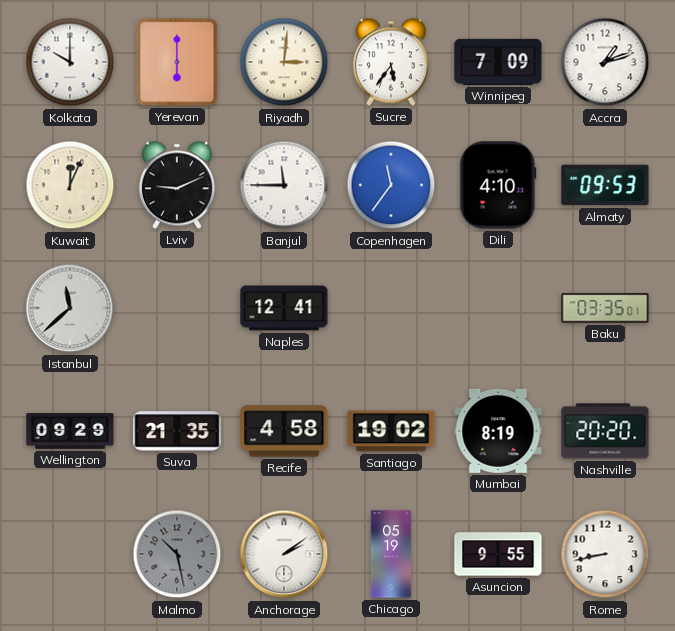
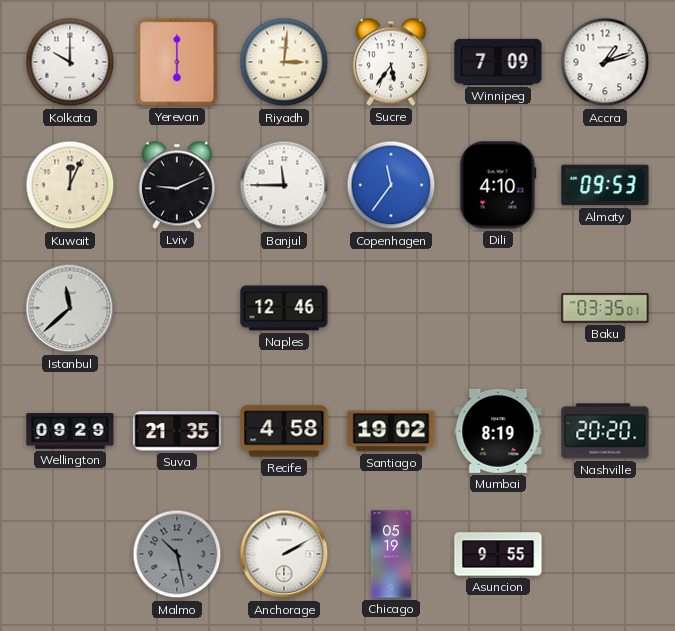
Naples: 12:41 -> 12:46
Anchorage: 2:09 -> 2:10
Rome: 8:43 -> none
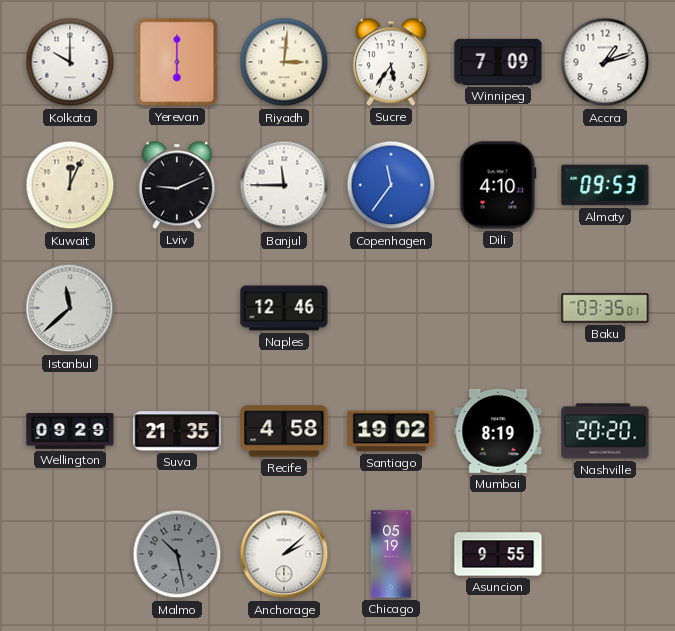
Anchorage: 2:10 -> 2:08
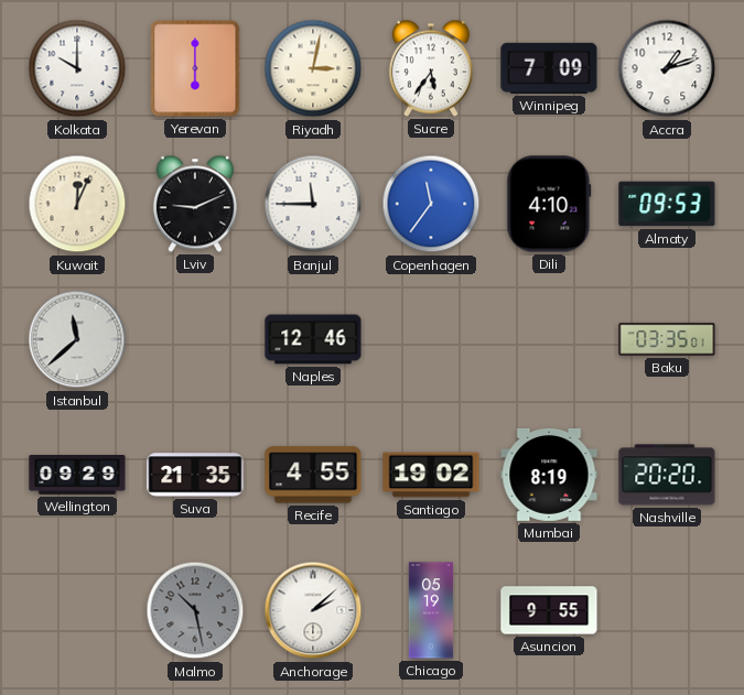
Riyadh: 3:01 -> 3:02
Recife: 4:58 -> 4:55
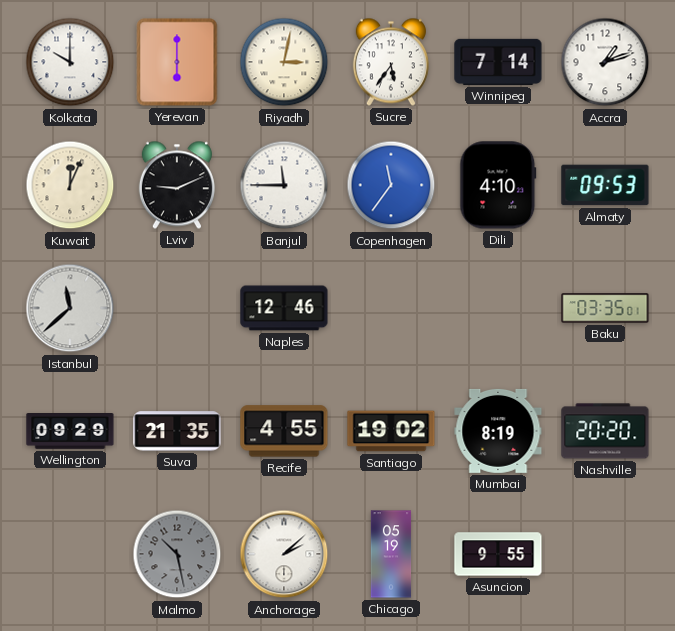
Winnipeg: 7:09 -> 7:14
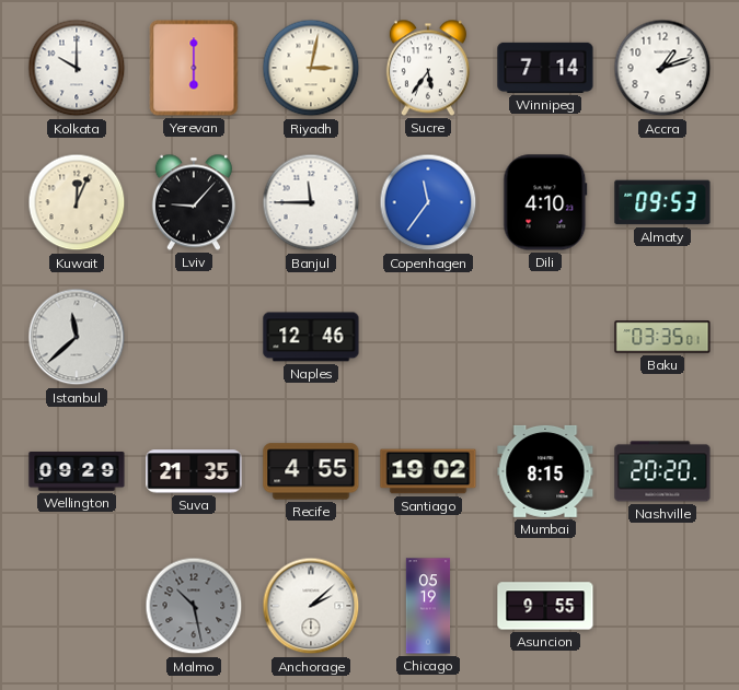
Lviv: 9:11 -> 9:07
Mumbai: 8:19 -> 8:15
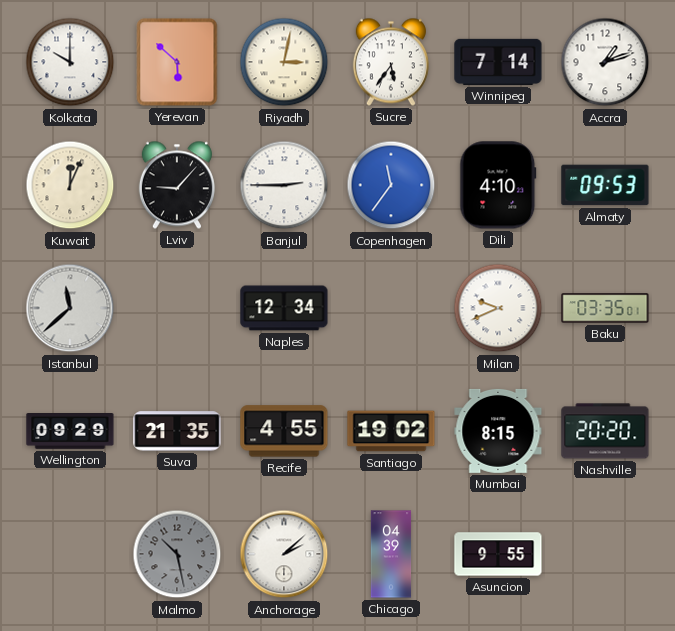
Yerevan: 6:00 -> 5:52
Banjul: 11:45 -> 2:45
Naples: 12:46 -> 12:34
Milan: none -> 9:41
Chicago: 05:19 -> 04:39
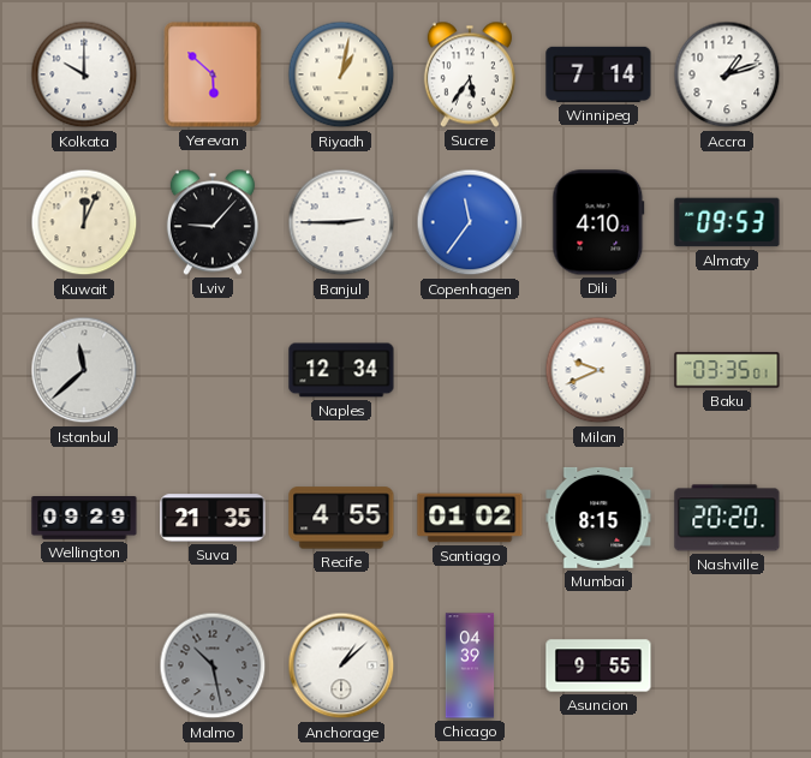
Riyadh: 3:02 -> 1:02
Santiago: 19:02 -> 01:02
Anchorage: 2:08 -> 1:08
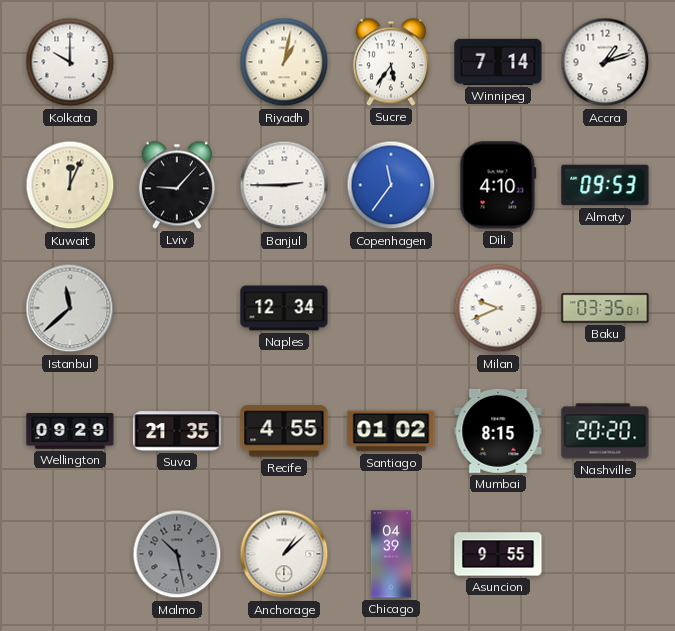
Yerevan: 5:52 -> none
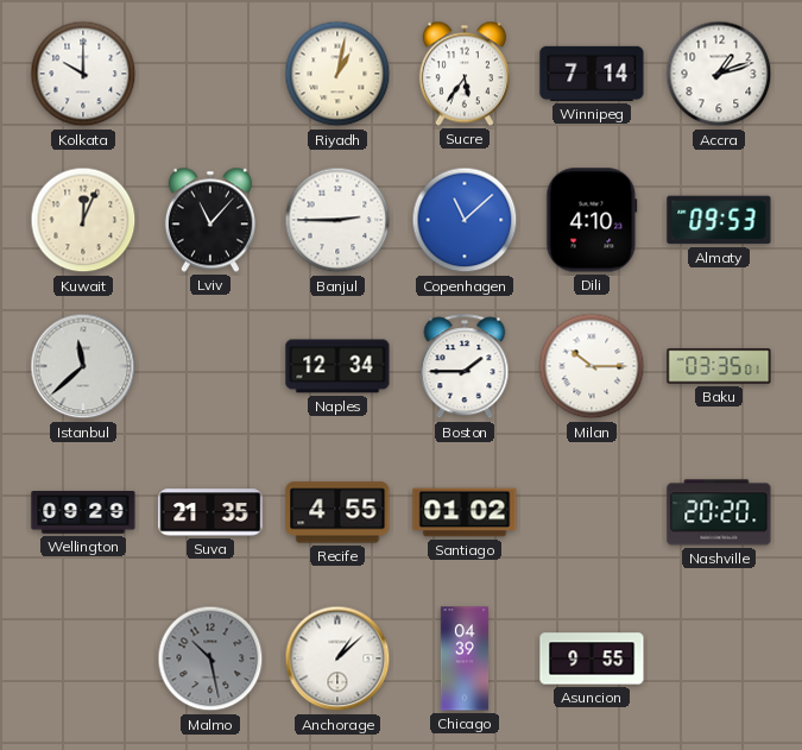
Lviv: 9:07 -> 11:07
Copenhagen: 11:36 -> 11:08
Boston: none -> 1:45
Milan: 9:41 -> 10:15
Mumbai: 8:15 -> none
